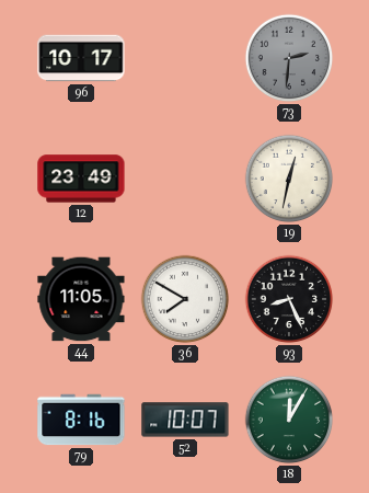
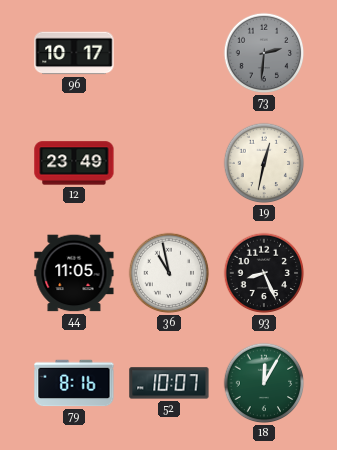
36: 7:50 -> 10:58
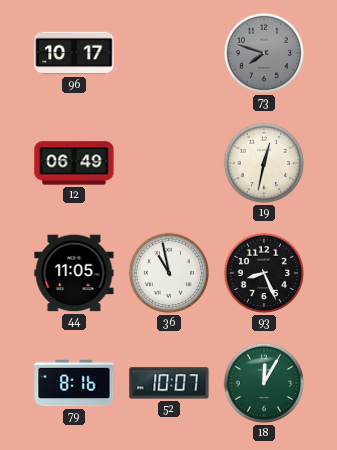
73: 2:31 -> 7:48
12: 23:49 -> 06:49
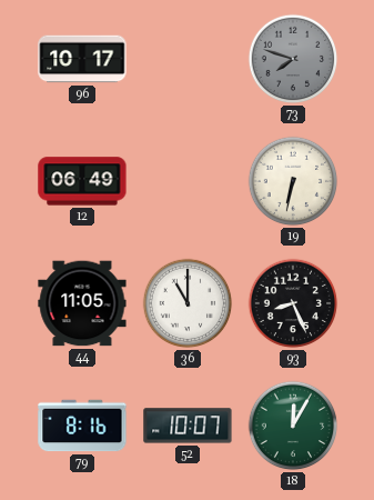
19: 12:32 -> 6:32
36: 10:58 -> 11:00
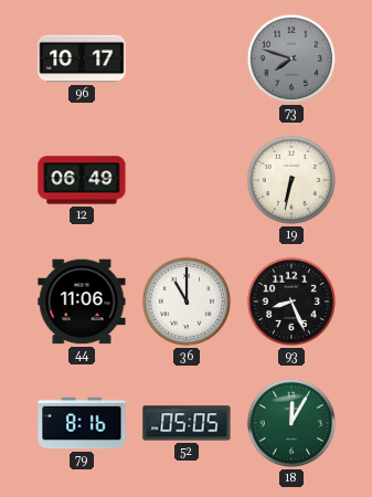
44: 11:05 -> 11:06
52: 10:07 -> 05:05
